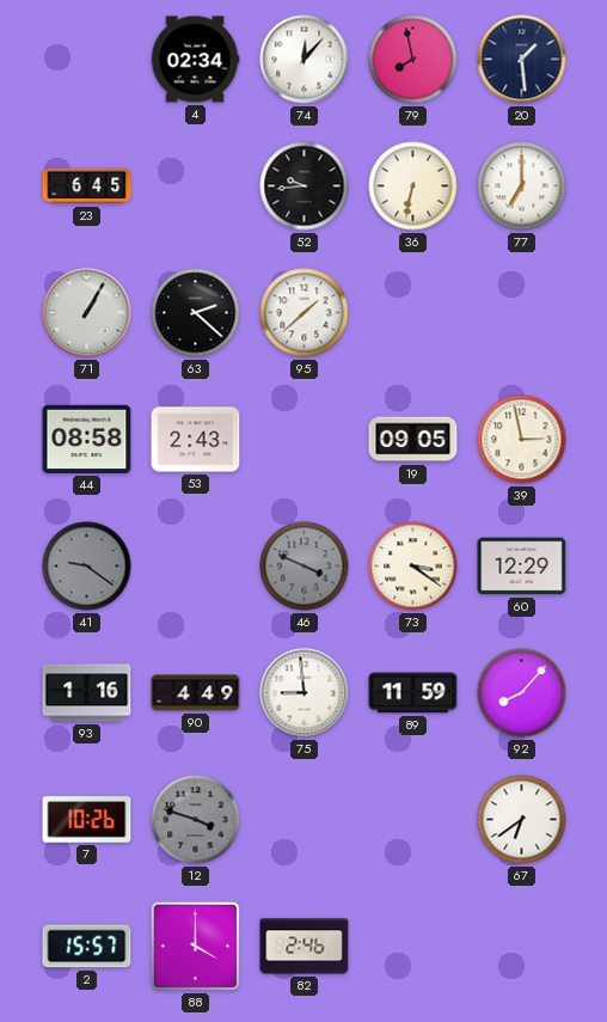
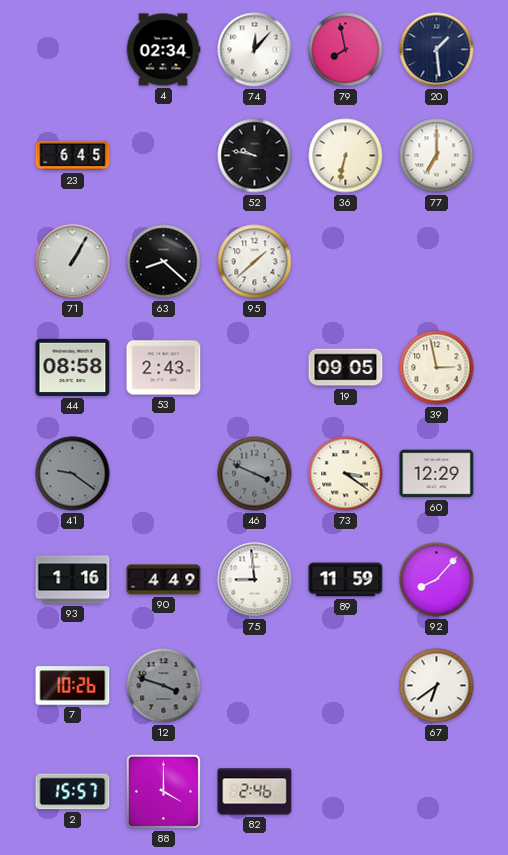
52: 9:44 -> 9:47
63: 2:22 -> 8:22
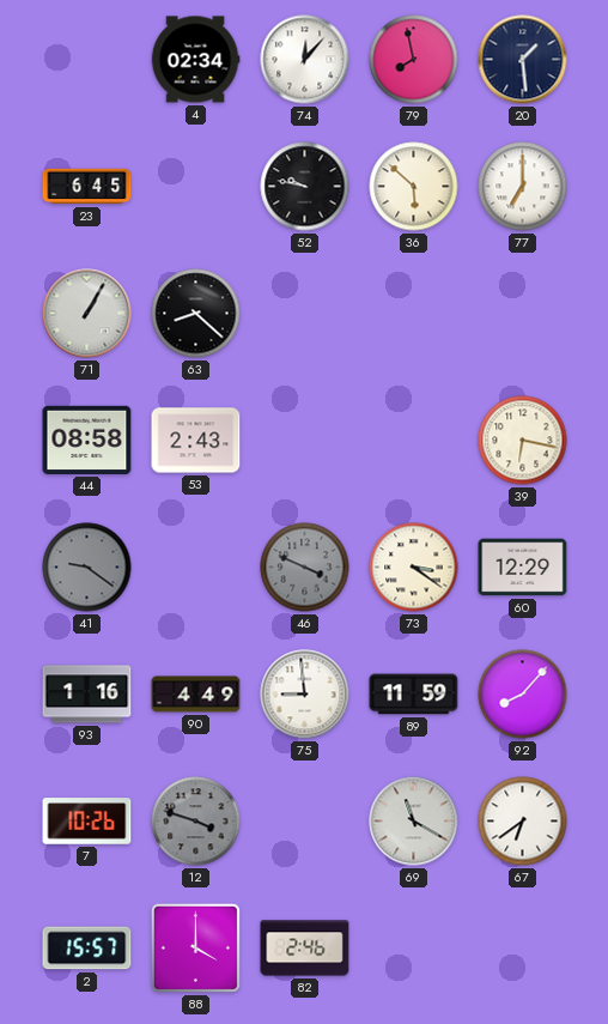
36: 6:32 -> 5:52
95: 1:38 -> none
19: 09:05 -> none
39: 2:58 -> 6:17
69: none -> 11:20
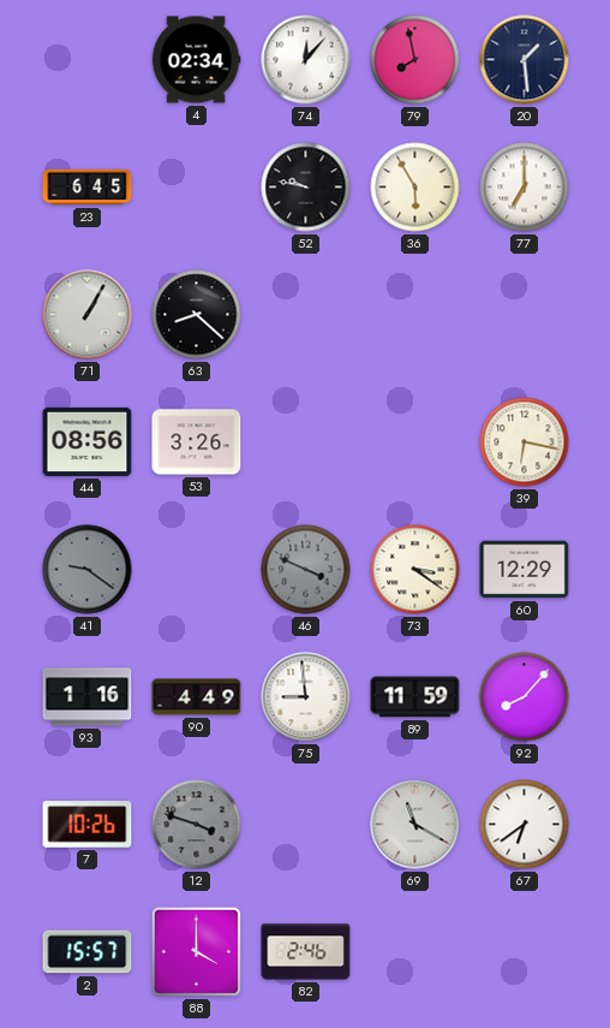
36: 5:52 -> 5:55
44: 08:58 -> 08:56
53: 2:43 -> 3:26
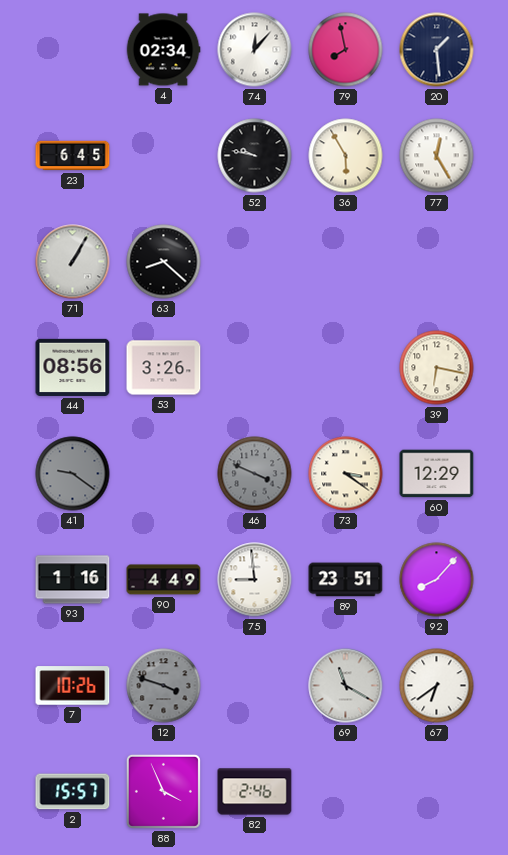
77: 7:00 -> 12:25
89: 11:59 -> 23:51
88: 4:00 -> 3:56
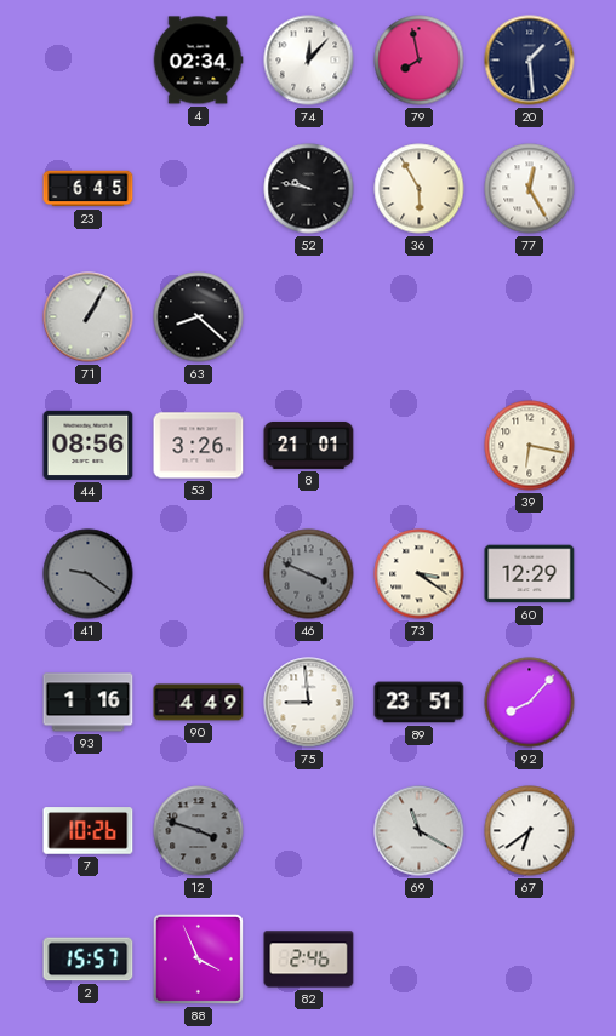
8: none -> 21:01
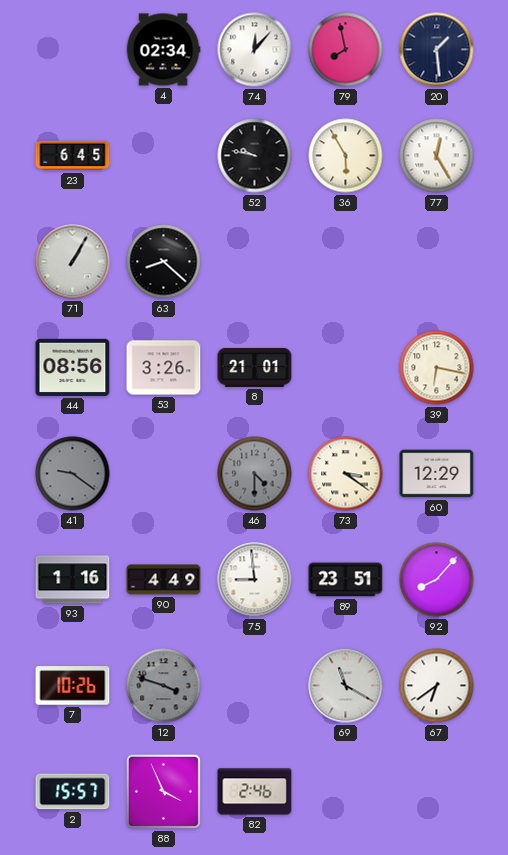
46: 3:49 -> 4:30
